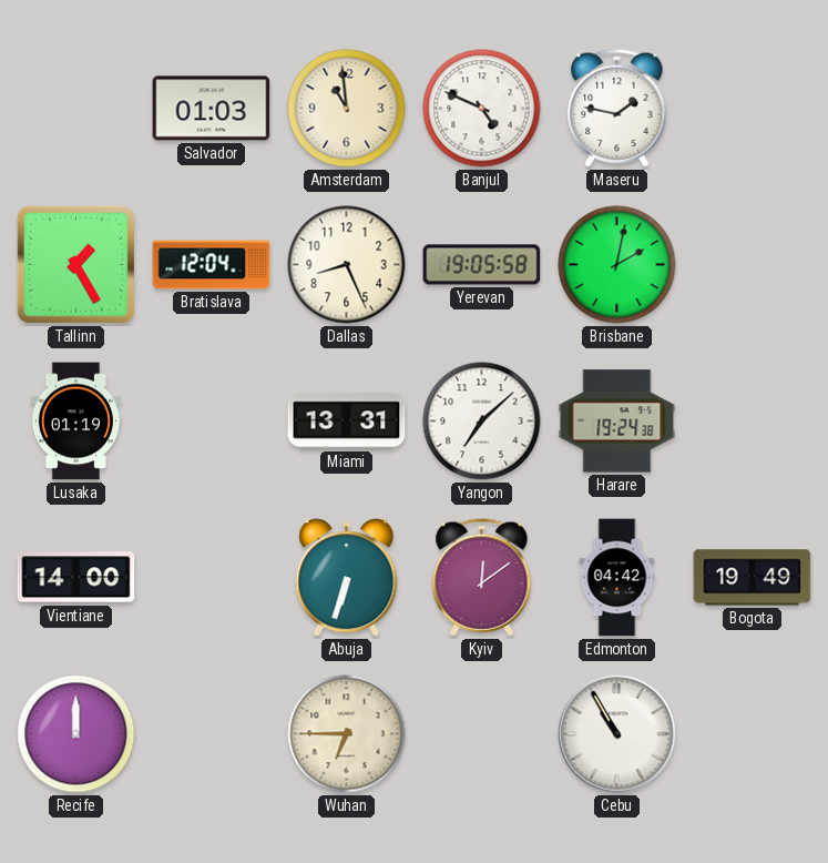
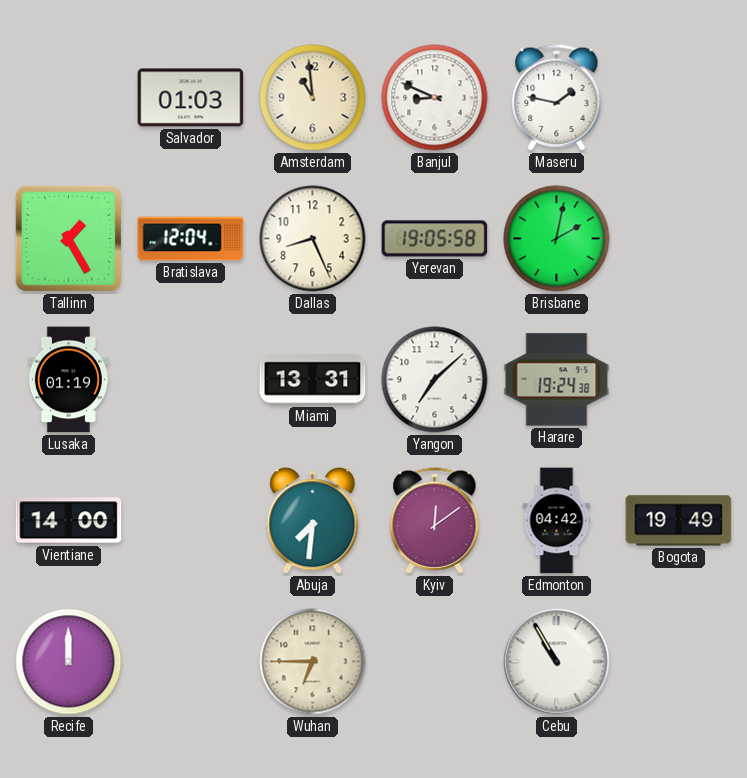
Banjul: 4:49 -> 8:49
Abuja: 6:33 -> 7:31
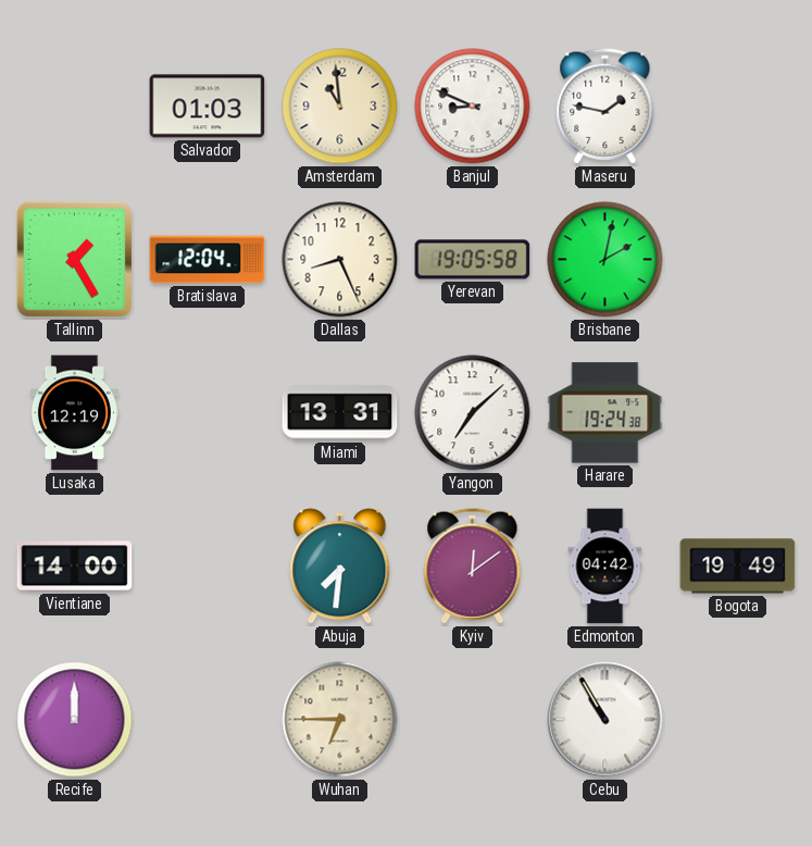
Lusaka: 01:19 -> 12:19
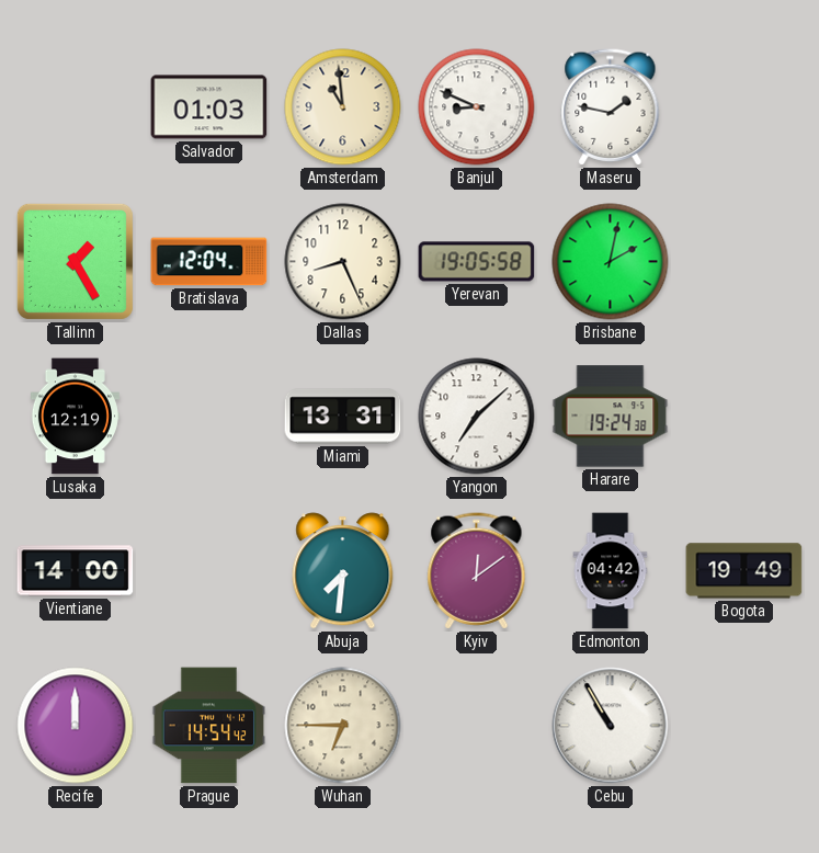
Prague: none -> 14:54
